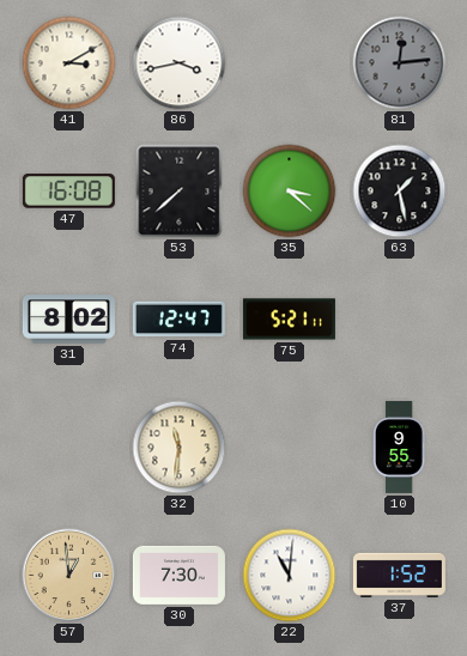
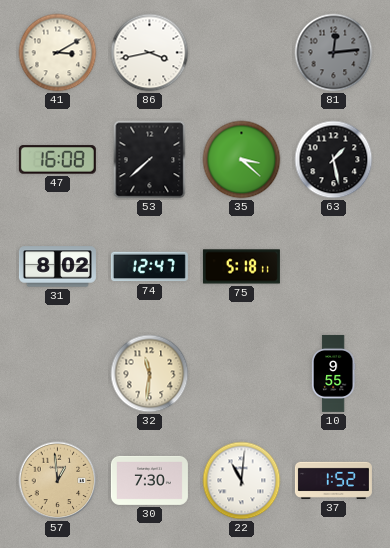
75: 5:21 -> 5:18
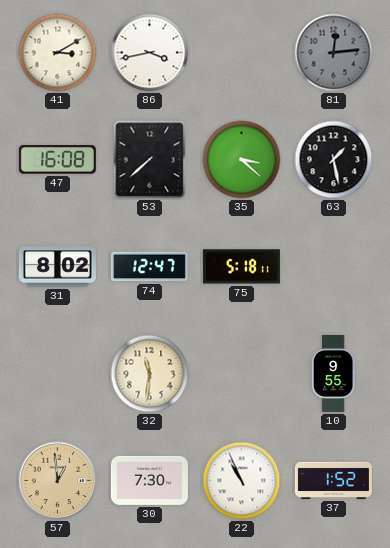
22: 11:01 -> 10:56
